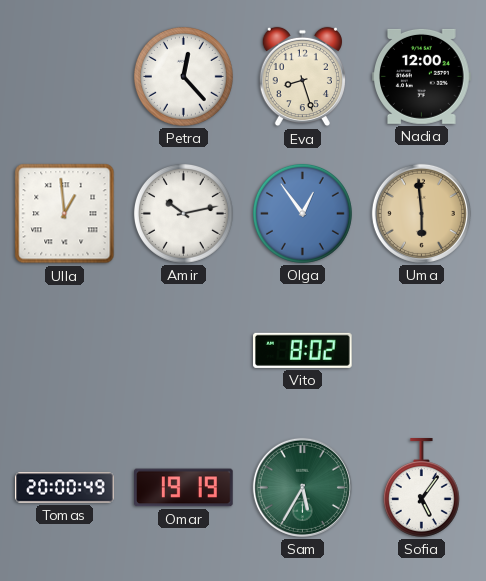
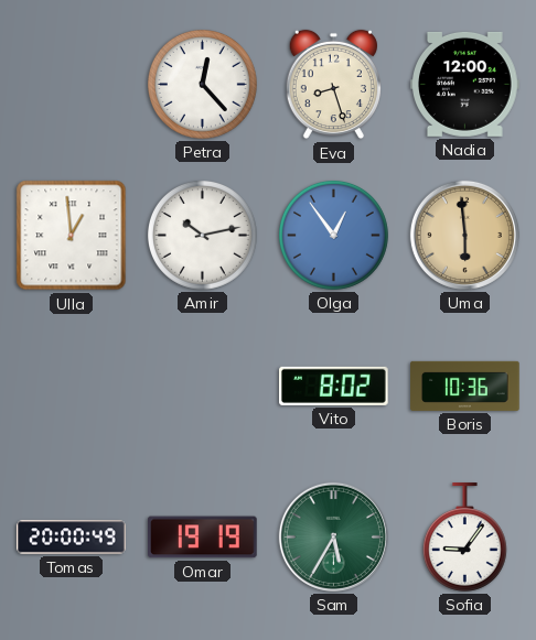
Boris: none -> 10:36
Sofia: 5:06 -> 9:06
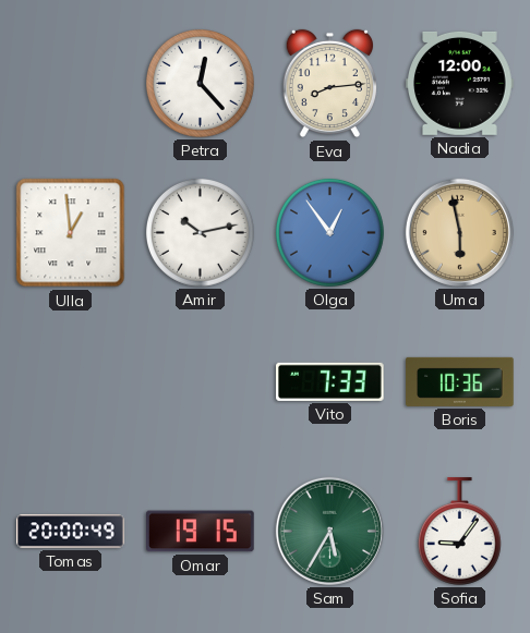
Eva: 8:27 -> 8:14
Uma: 5:59 -> 5:58
Vito: 8:02 -> 7:33
Omar: 19:19 -> 19:15
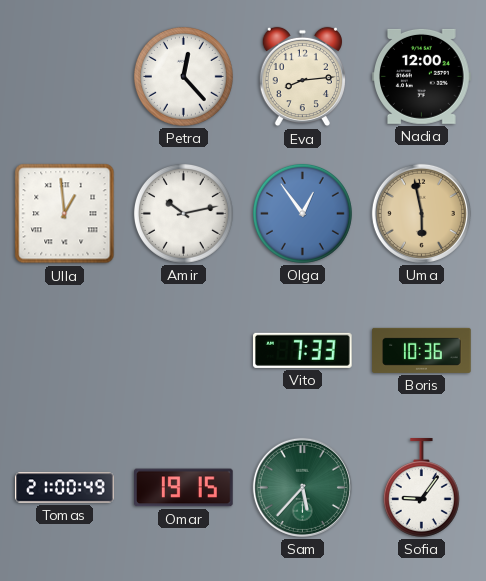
Tomas: 20:00 -> 21:00
Sam: 5:35 -> 5:37
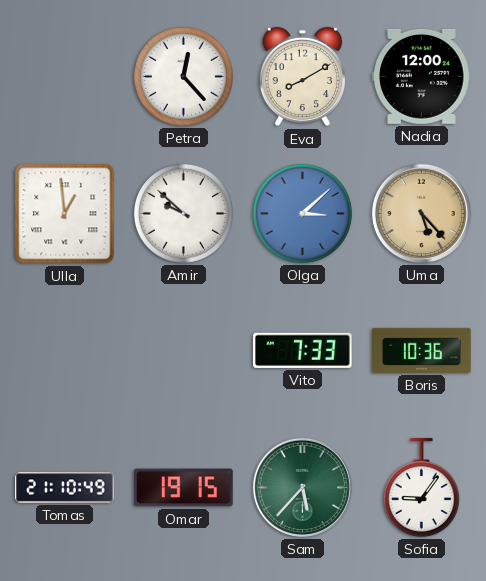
Eva: 8:14 -> 8:10
Amir: 10:13 -> 9:52
Olga: 12:54 -> 3:08
Uma: 5:58 -> 5:23
Tomas: 21:00 -> 21:10
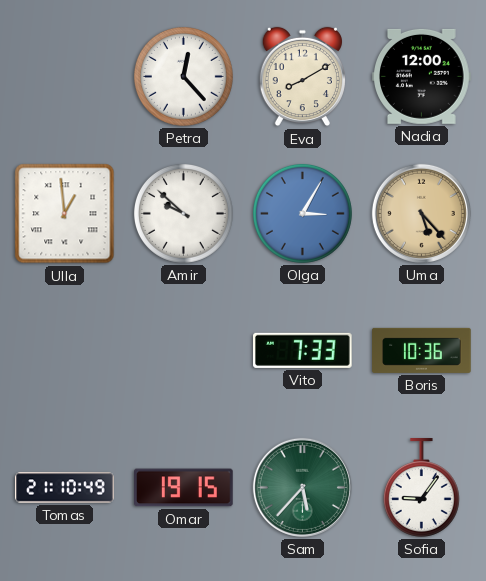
Olga: 3:08 -> 3:05
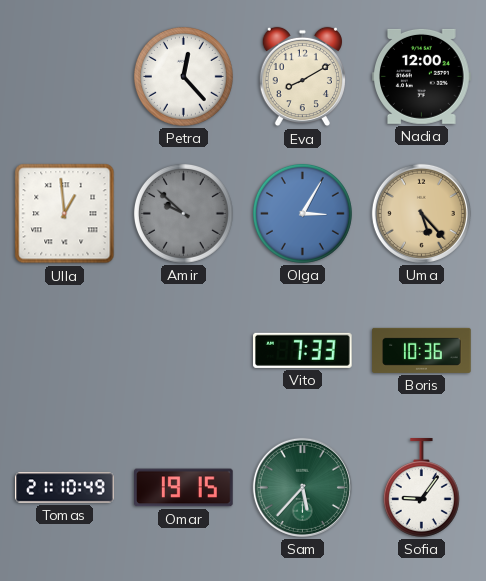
Amir dial: white -> grey
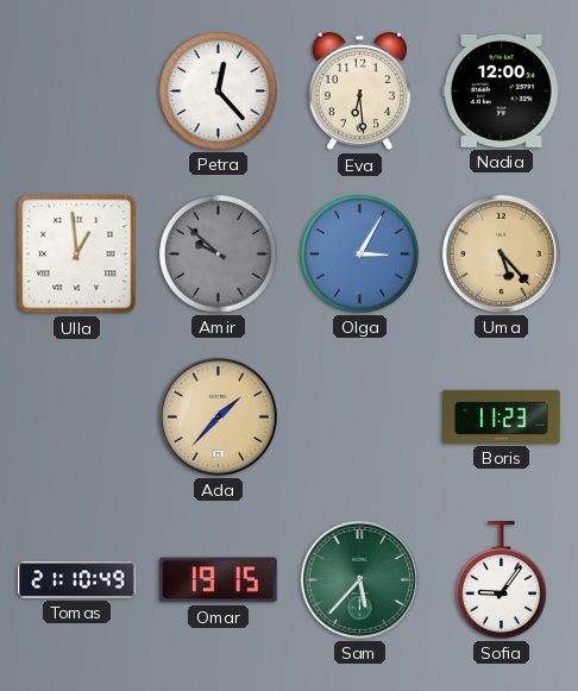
Eva: 8:10 -> 6:29
Ada: none -> 1:37
Vito: 7:33 -> none
Boris: 10:36 -> 11:23
